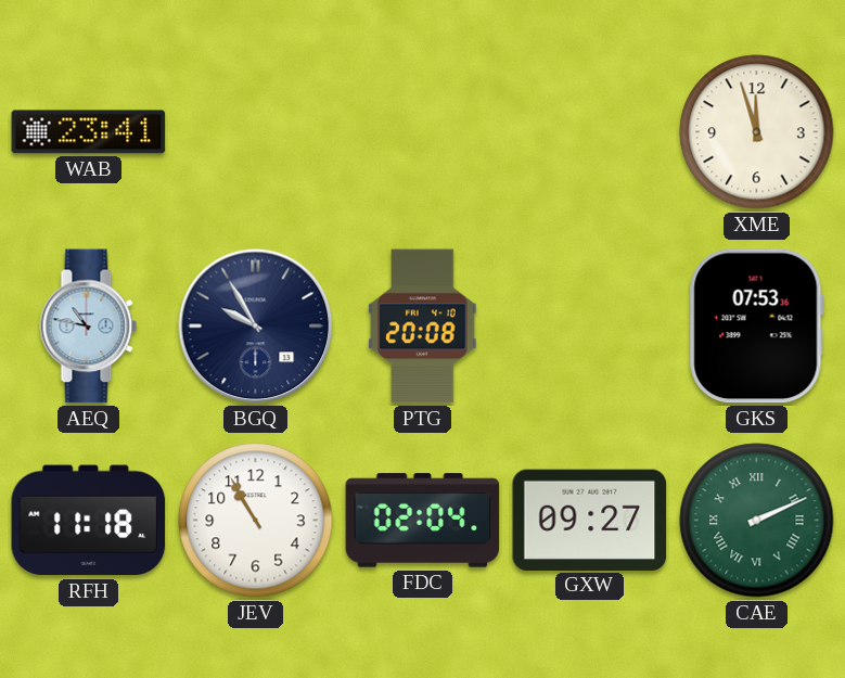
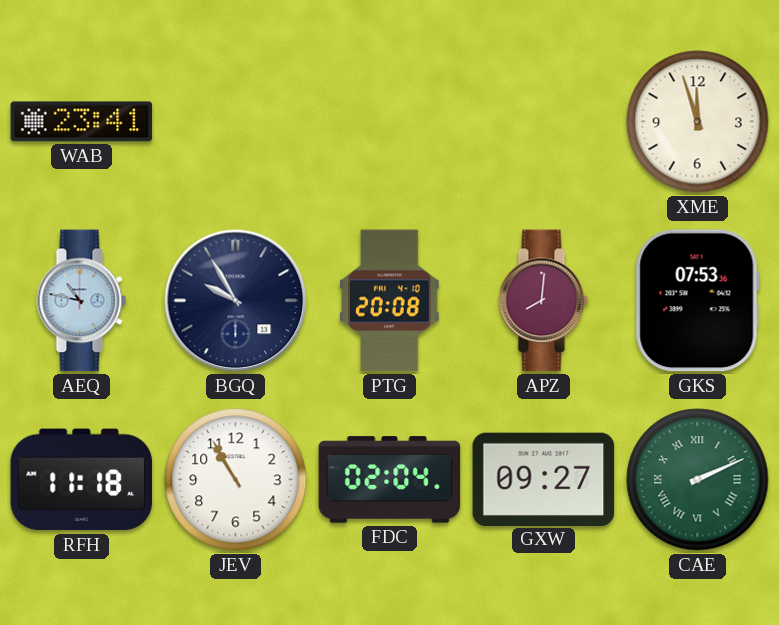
APZ: none -> 8:01
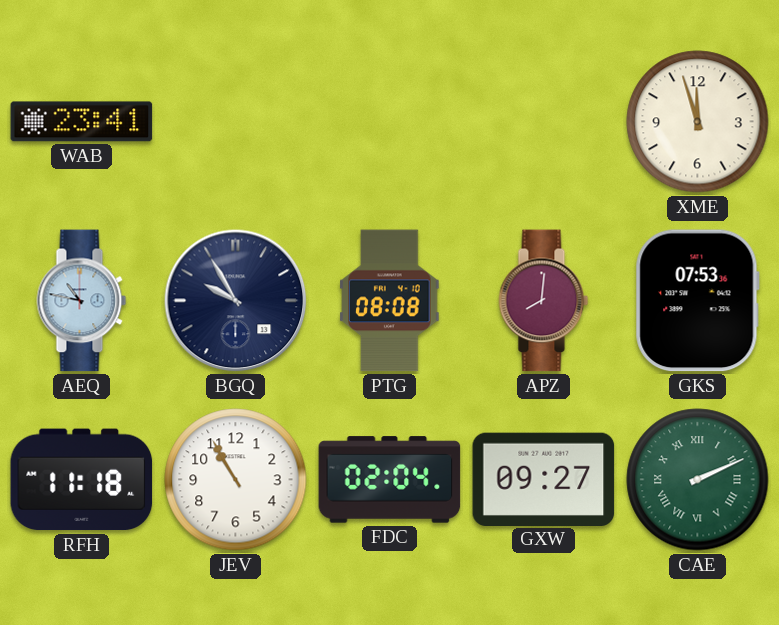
PTG: 20:08 -> 08:08
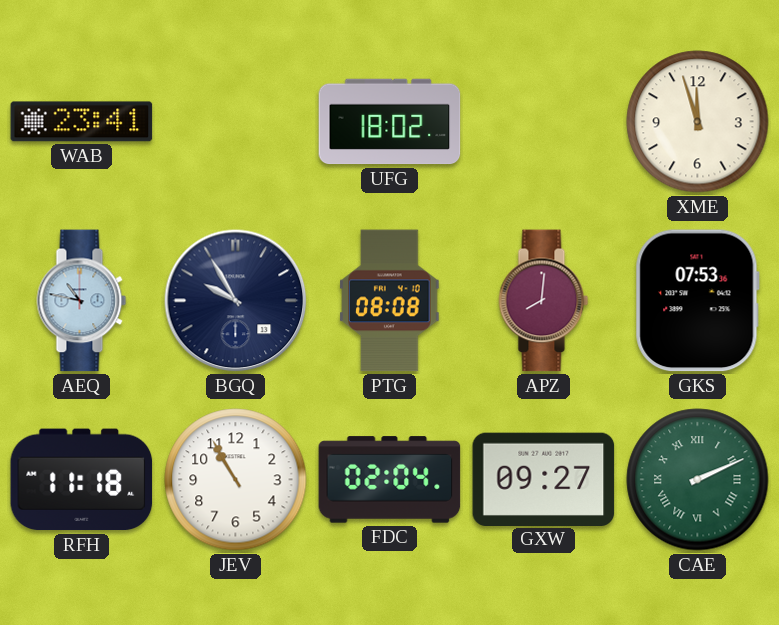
UFG: none -> 18:02
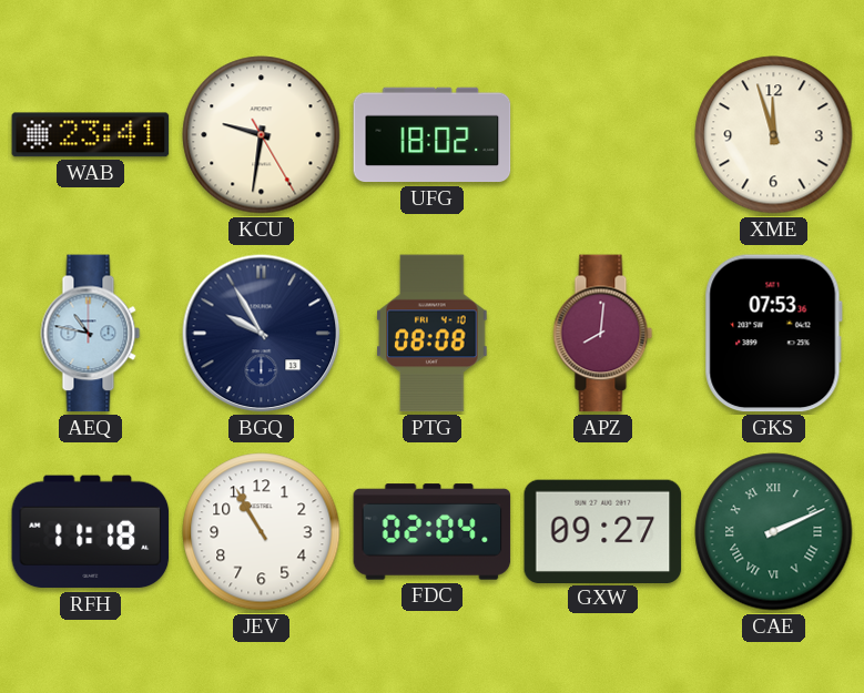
KCU: none -> 9:31
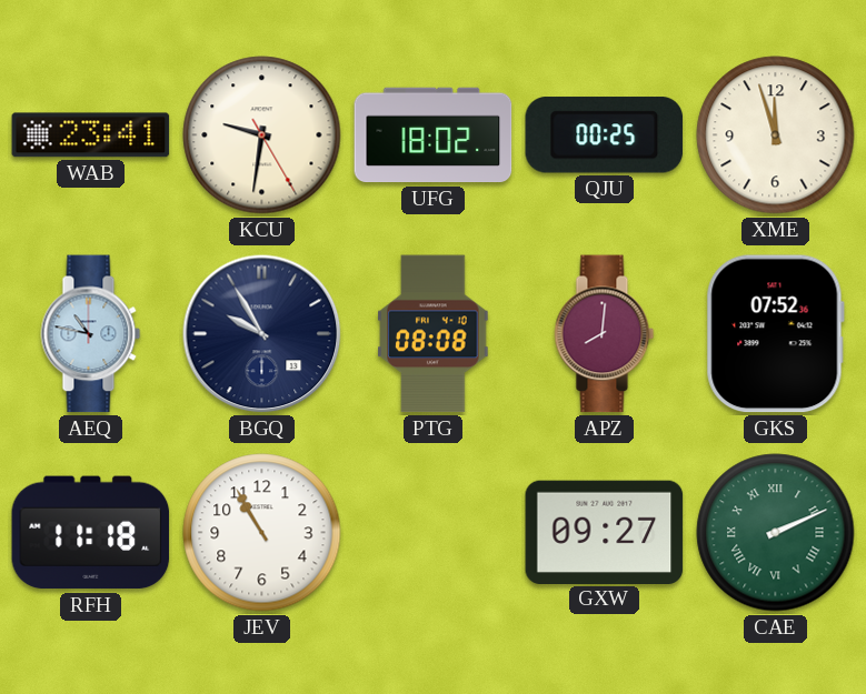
QJU: none -> 00:25
GKS: 07:53 -> 07:52
FDC: 02:04 -> none
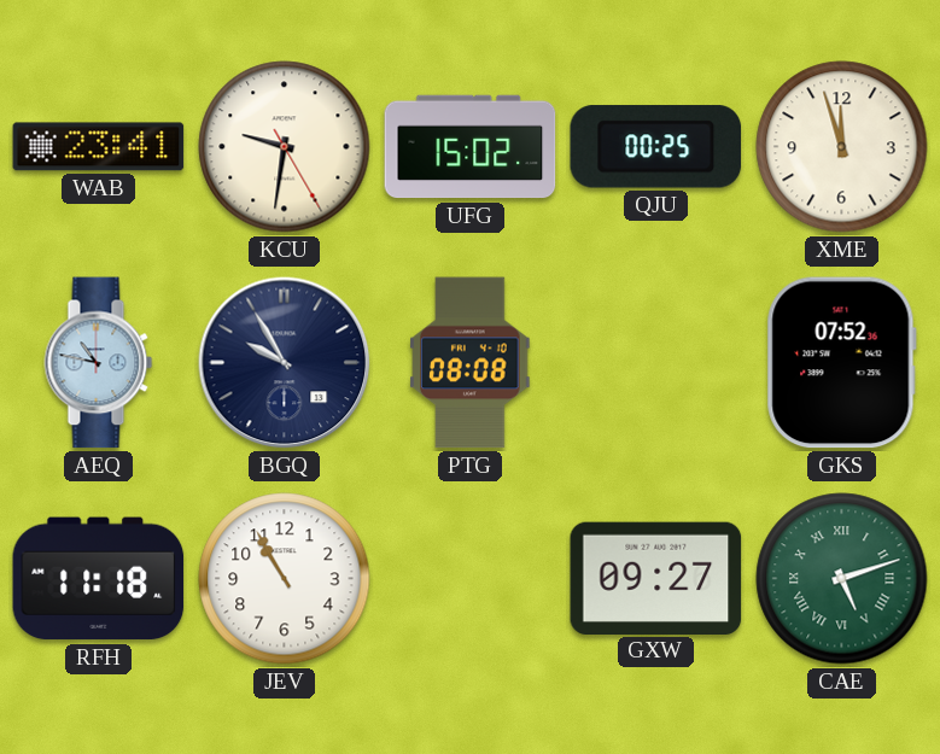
UFG: 18:02 -> 15:02
APZ: 8:01 -> none
CAE: 2:11 -> 5:12
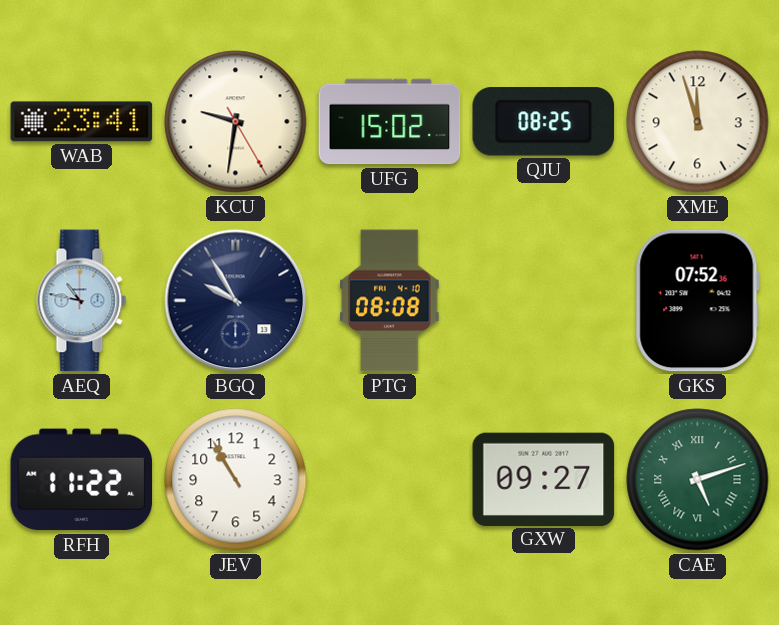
QJU: 00:25 -> 08:25
RFH: 11:18 -> 11:22
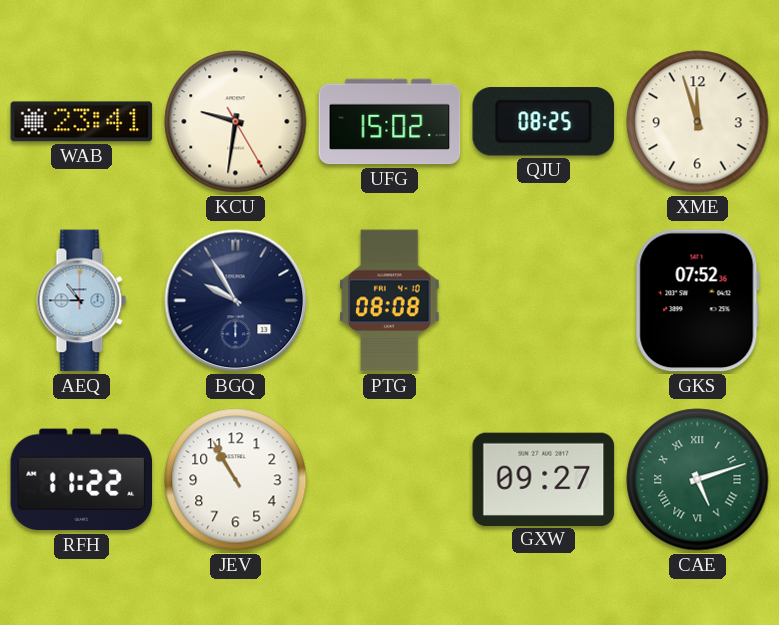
AEQ: 10:47 -> 10:45
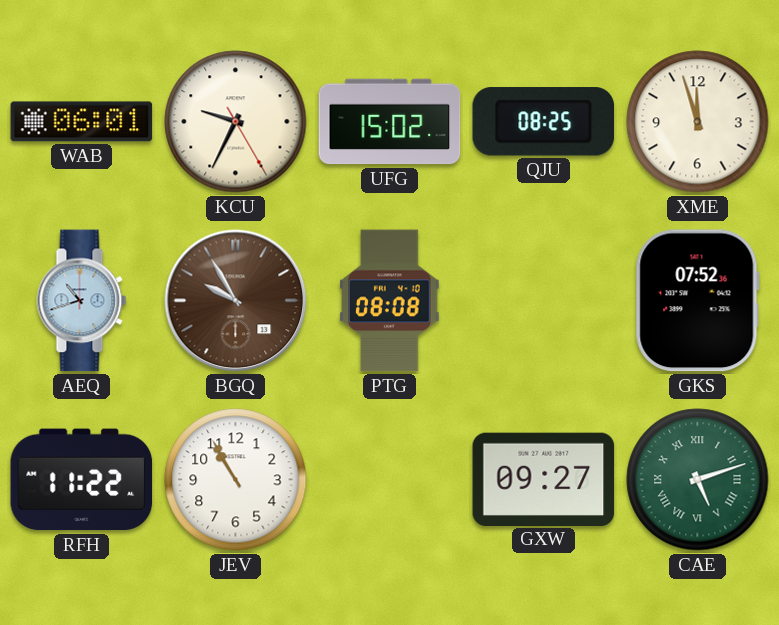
WAB: 23:41 -> 06:01
KCU: 9:31 -> 9:34
AEQ: 10:45 -> 10:42
BGQ dial: navy -> brown
